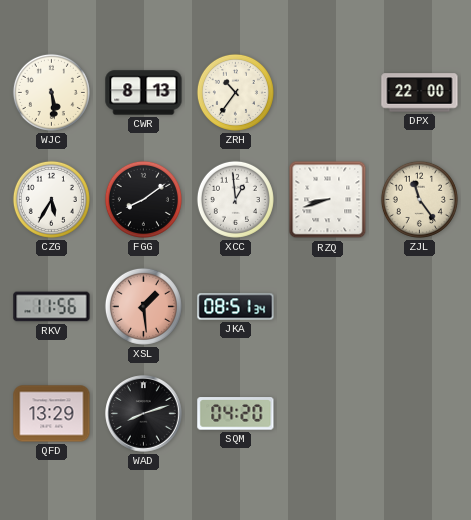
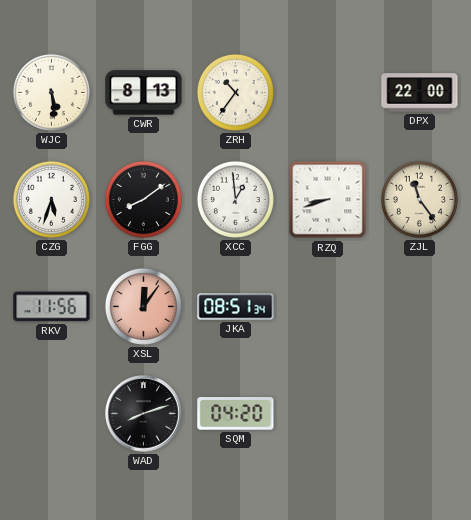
CZG: 5:35 -> 5:33
XSL: 1:29 -> 12:06
QFD: 13:29 -> none
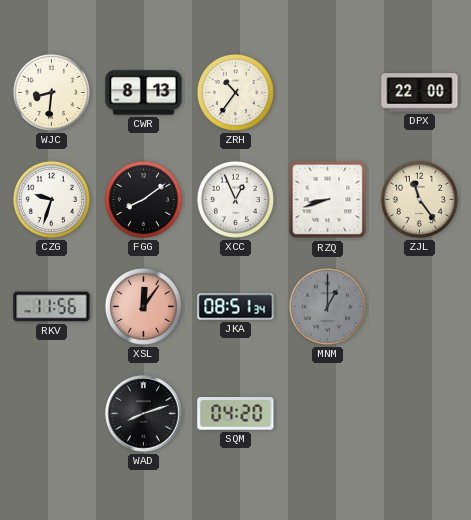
WJC: 5:29 -> 8:31
CZG: 5:33 -> 9:33
XCC: 12:59 -> 12:56
MNM: none -> 1:00
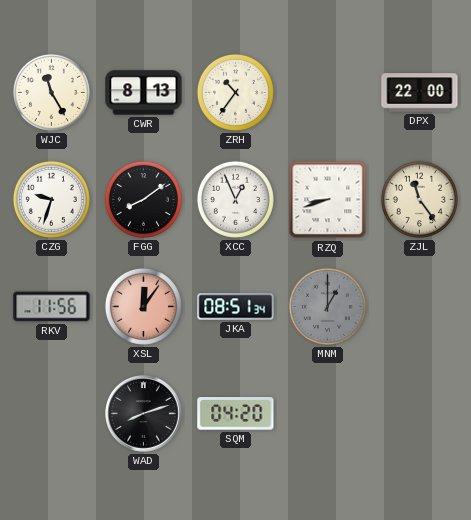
WJC: 8:31 -> 11:25
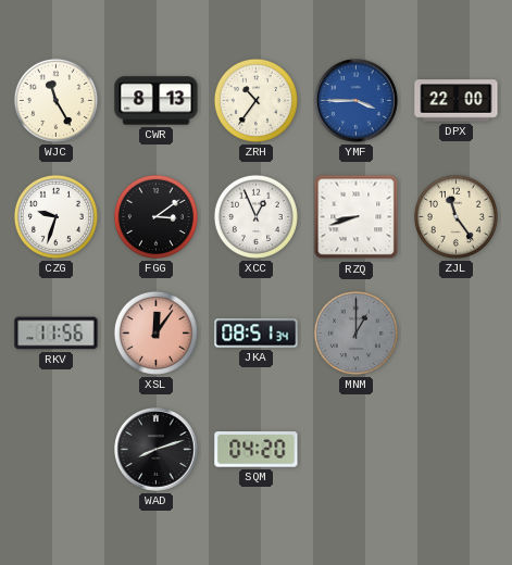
YMF: none -> 3:45
FGG: 8:09 -> 3:09
